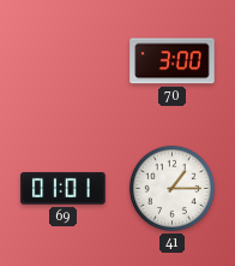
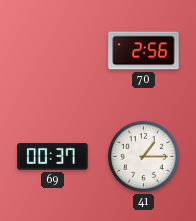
70: 3:00 -> 2:56
69: 01:01 -> 00:37
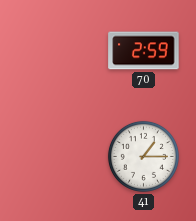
70: 2:56 -> 2:59
69: 00:37 -> none
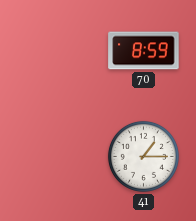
70: 2:59 -> 8:59
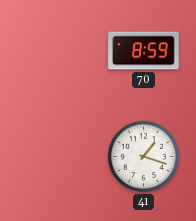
41: 1:15 -> 1:18
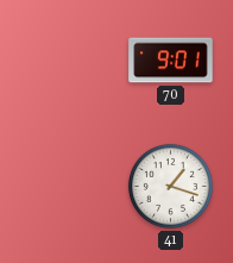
70: 8:59 -> 9:01
